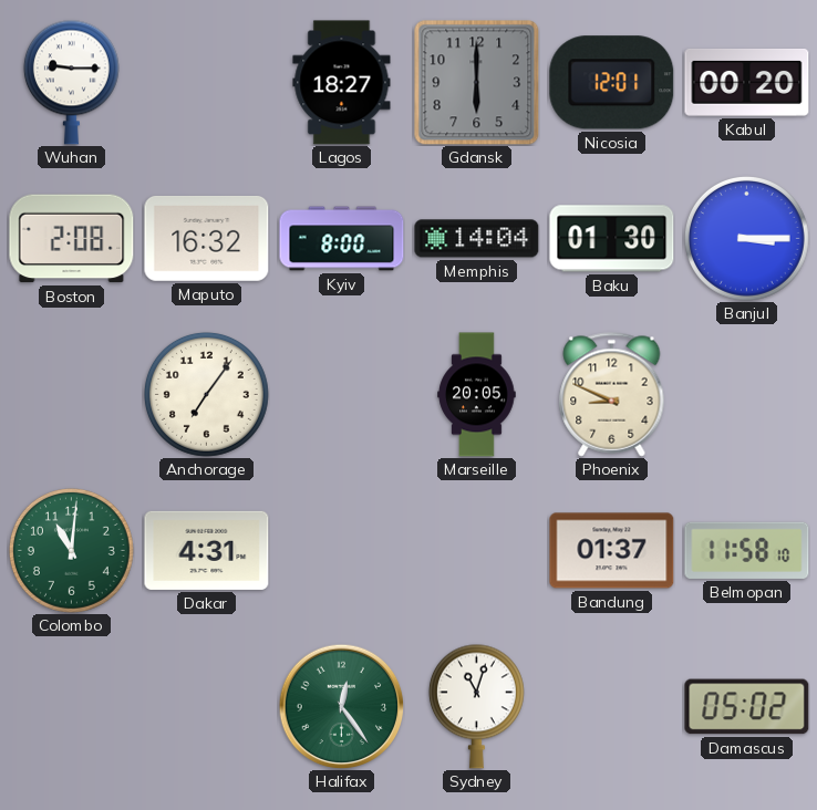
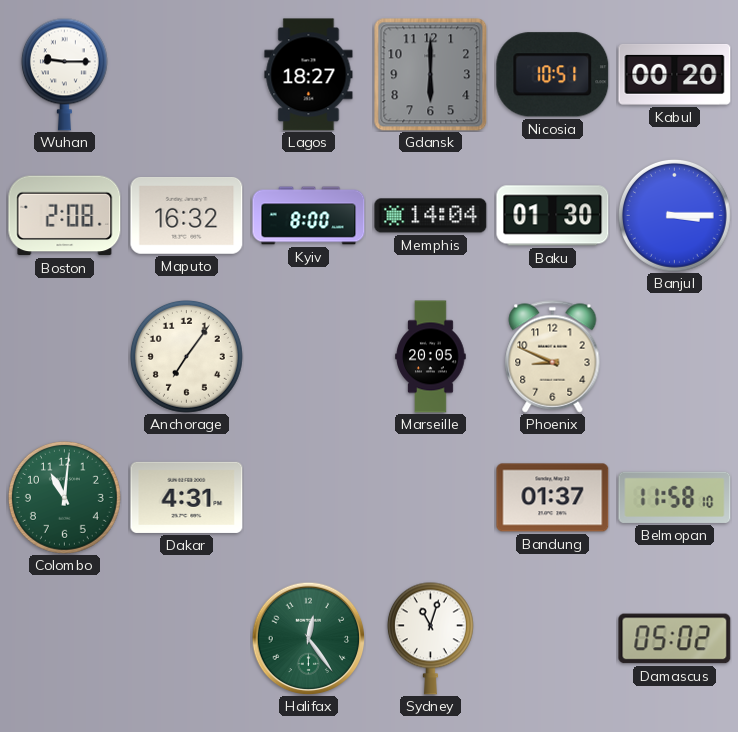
Nicosia: 12:01 -> 10:51
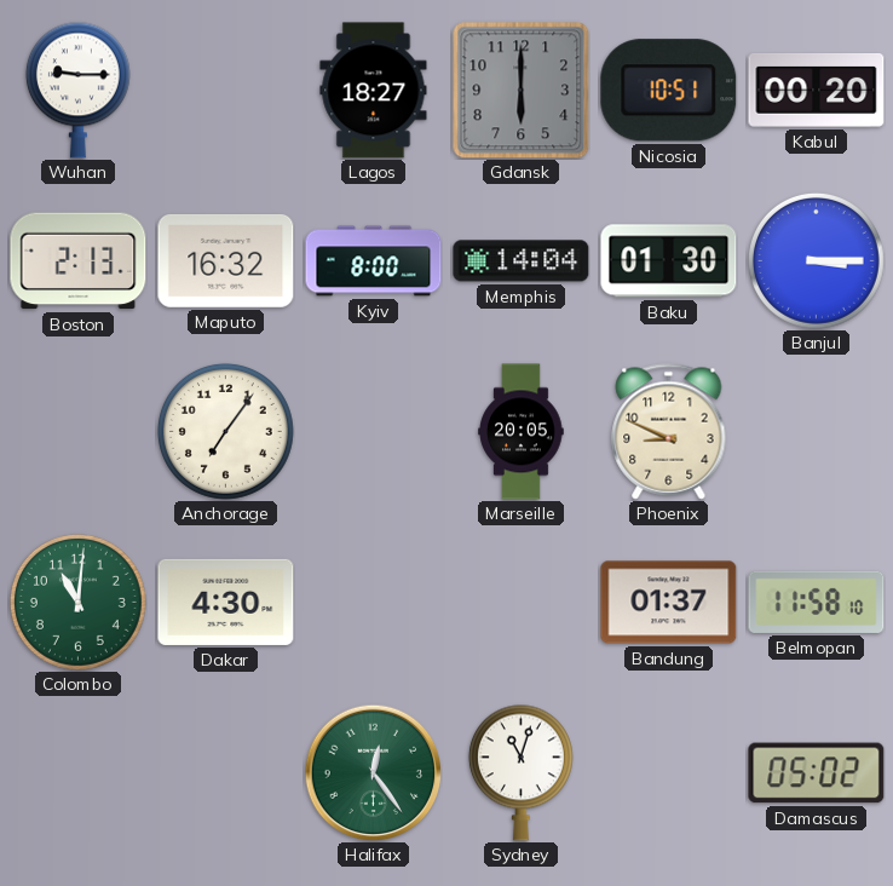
Boston: 2:08 -> 2:13
Dakar: 4:31 -> 4:30
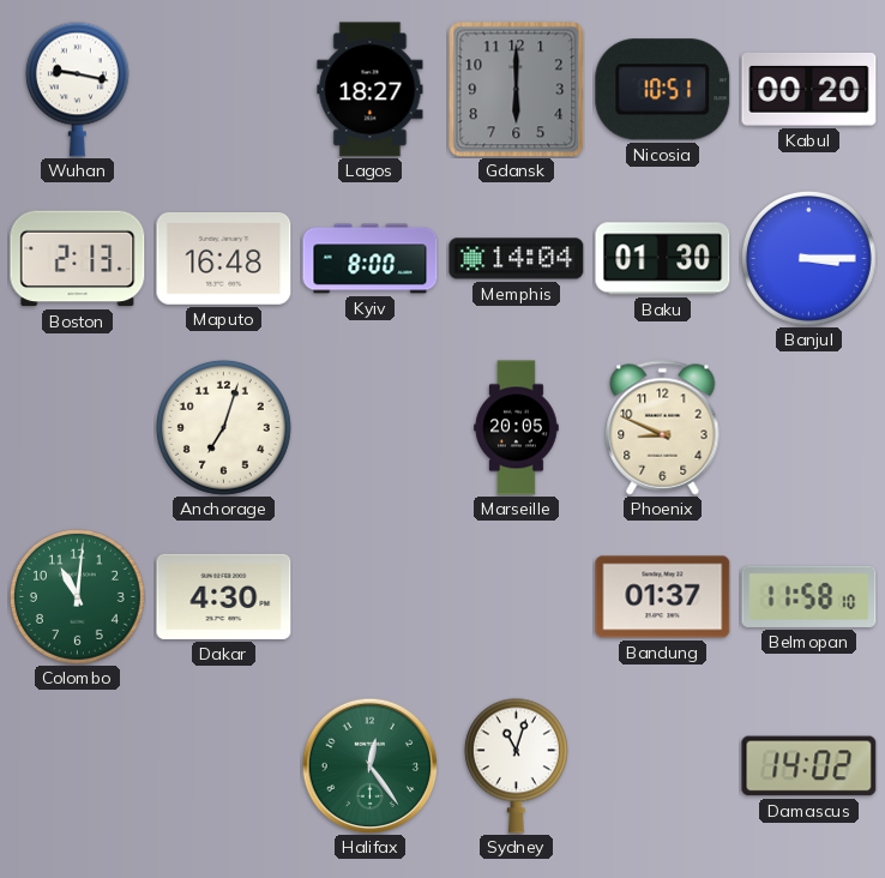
Wuhan: 9:15 -> 9:17
Maputo: 16:32 -> 16:48
Anchorage: 7:06 -> 7:03
Damascus: 05:02 -> 14:02
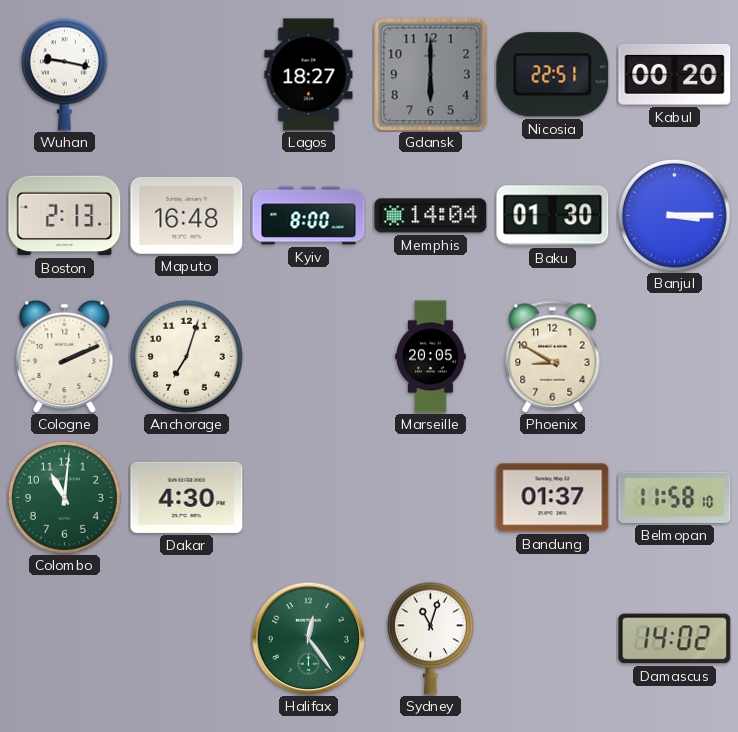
Nicosia: 10:51 -> 22:51
Cologne: none -> 2:11
Phoenix: 8:49 -> 8:50
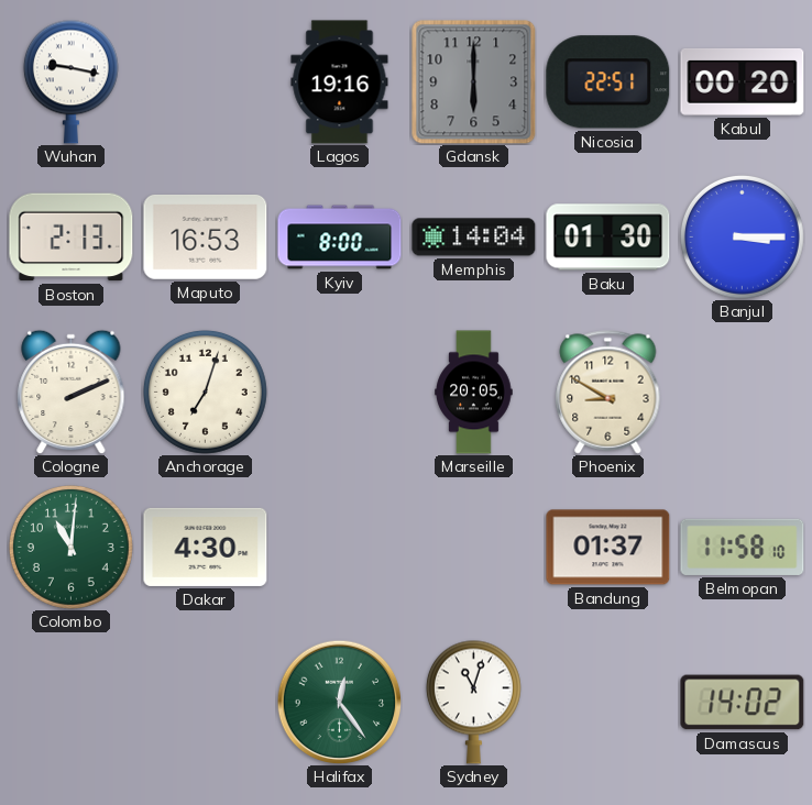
Lagos: 18:27 -> 19:16
Maputo: 16:48 -> 16:53
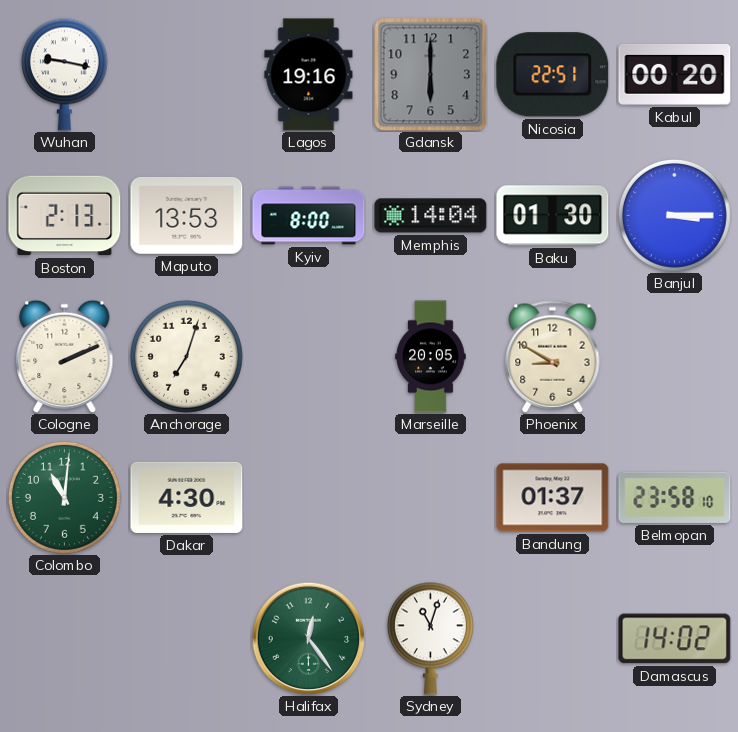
Maputo: 16:53 -> 13:53
Belmopan: 11:58 -> 23:58
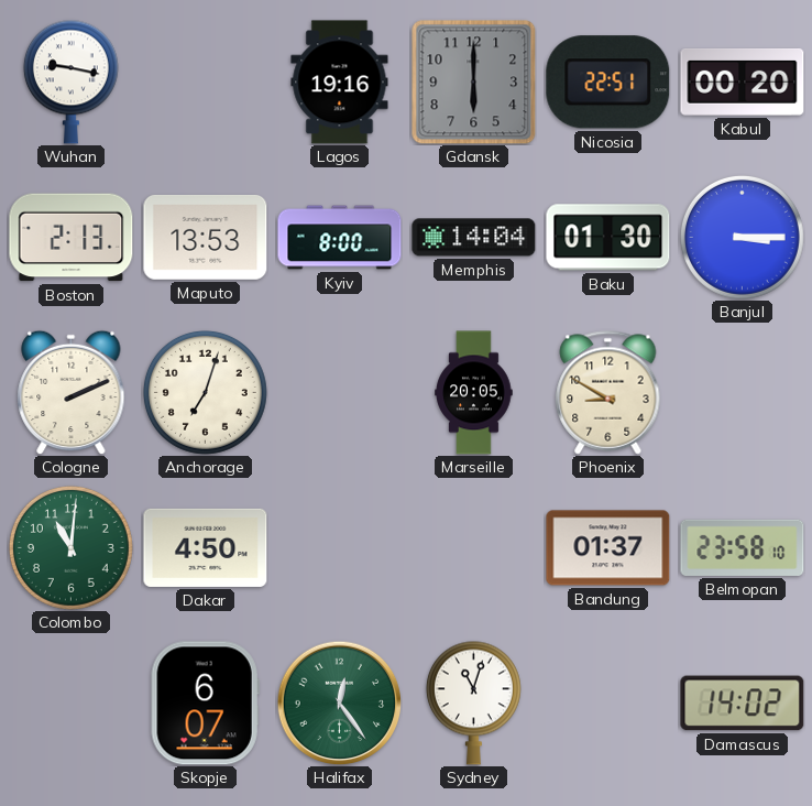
Dakar: 4:30 -> 4:50
Skopje: none -> 6:07
